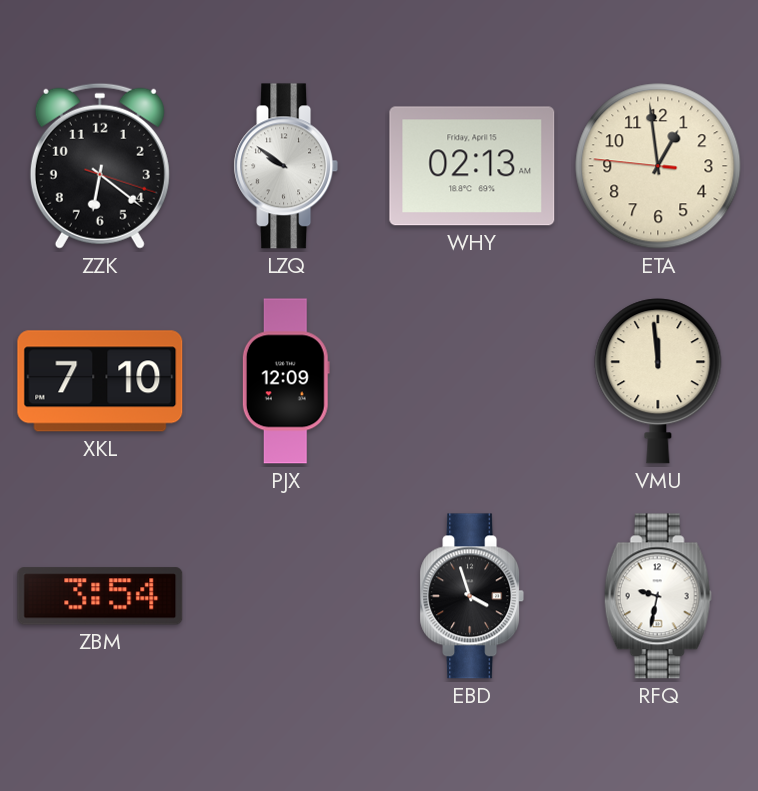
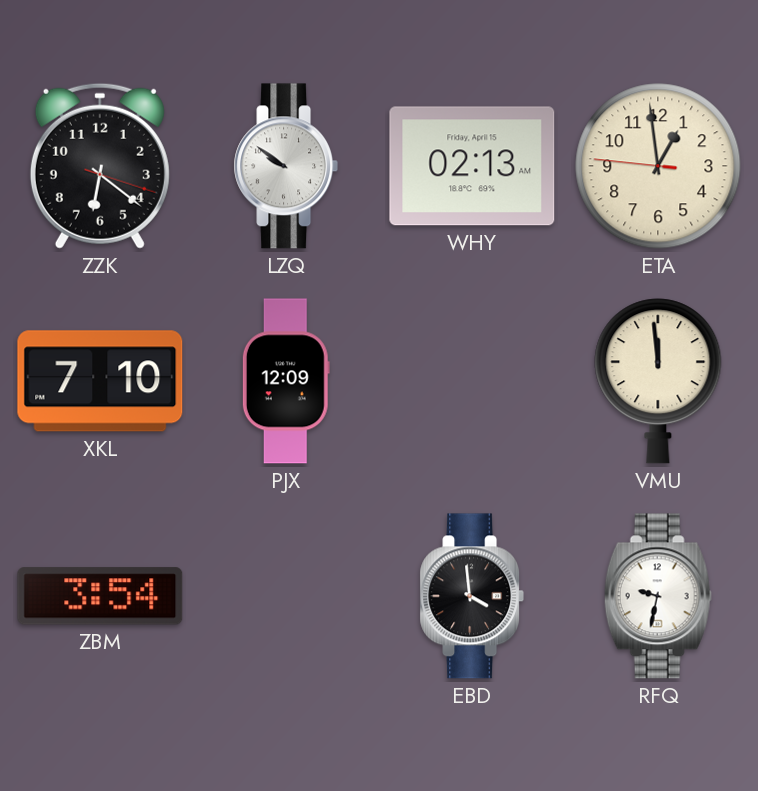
EBD: 3:57 -> 3:59
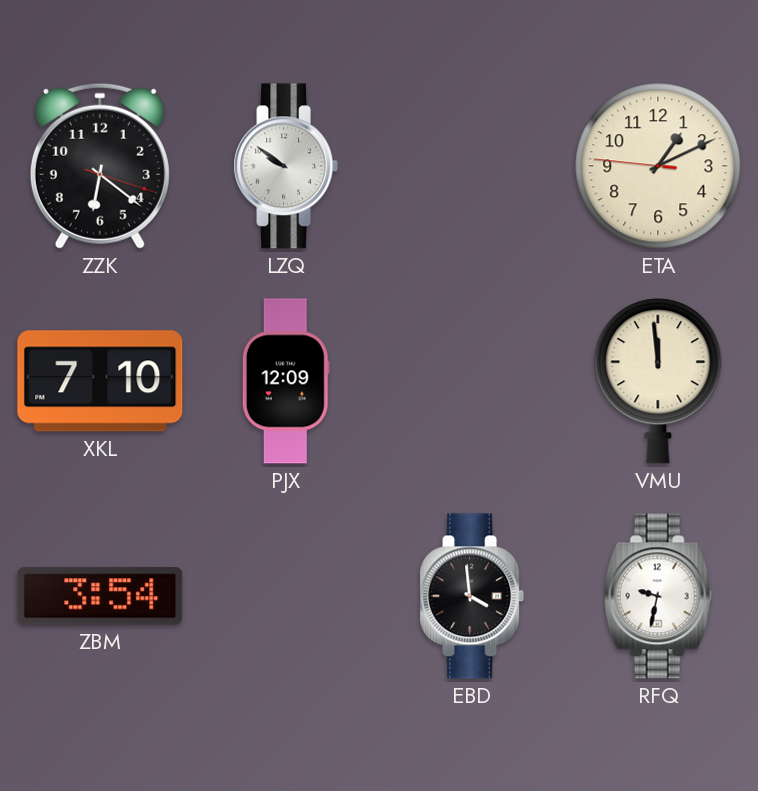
WHY: 02:13 -> none
ETA: 12:58 -> 1:10
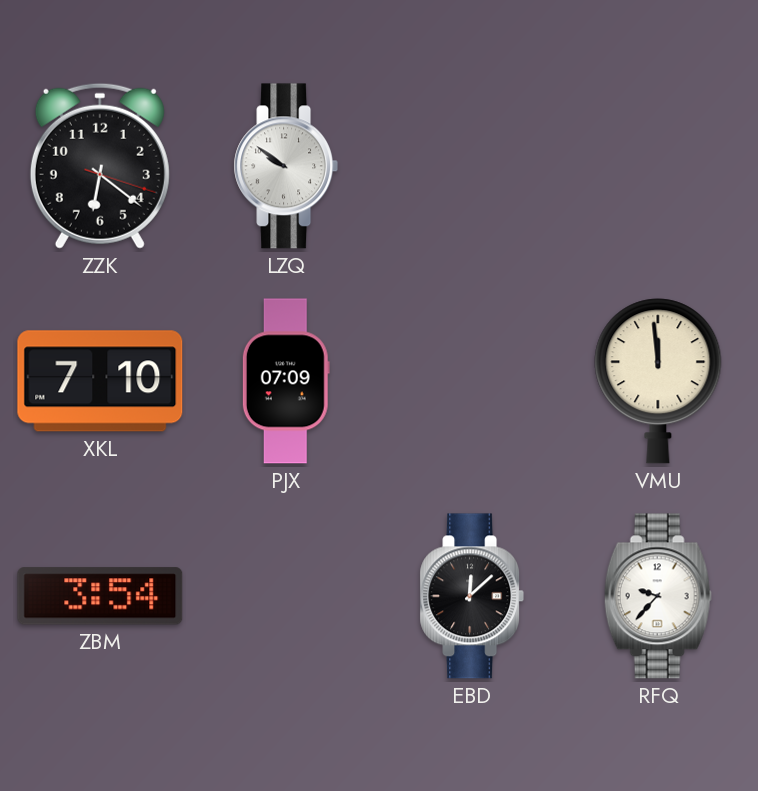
ETA: 1:10 -> none
PJX: 12:09 -> 07:09
EBD: 3:59 -> 12:08
RFQ: 9:32 -> 9:37
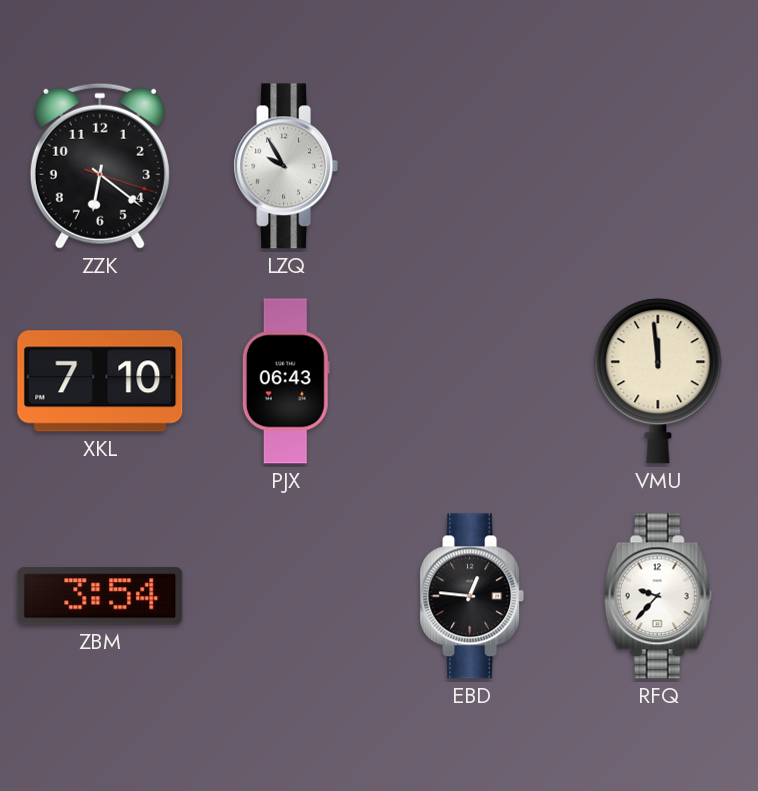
LZQ: 9:51 -> 9:55
PJX: 07:09 -> 06:43
EBD: 12:08 -> 12:46
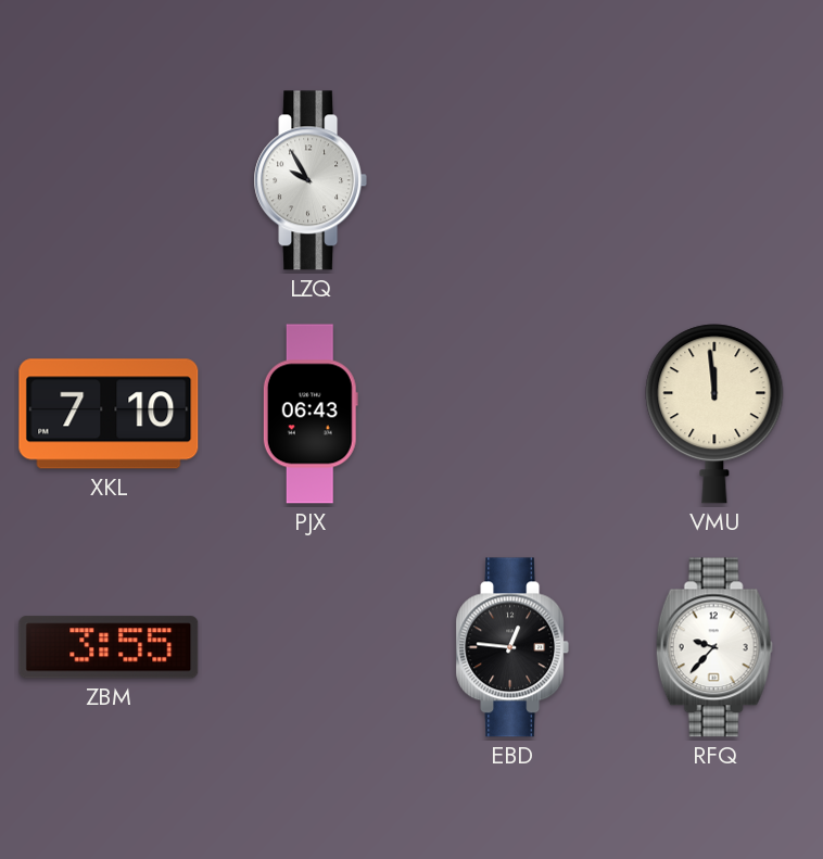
ZZK: 6:21 -> none
ZBM: 3:54 -> 3:55
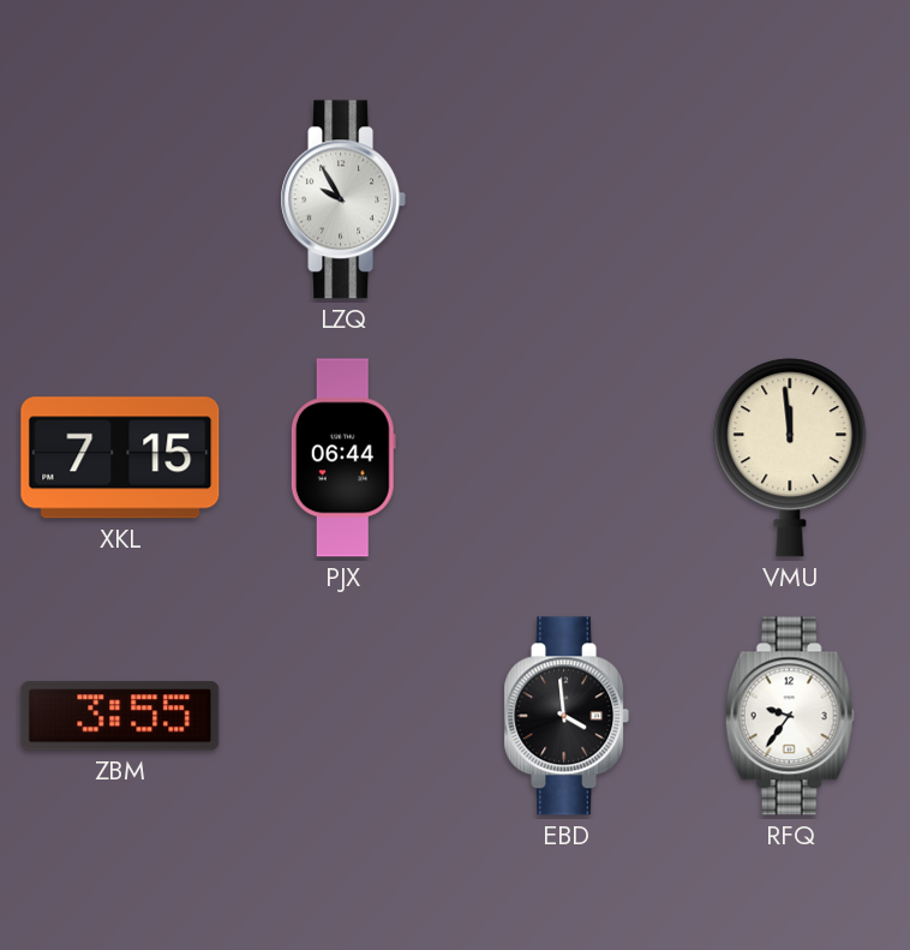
XKL: 7:10 -> 7:15
PJX: 06:43 -> 06:44
EBD: 12:46 -> 3:59
RFQ: 9:37 -> 9:36
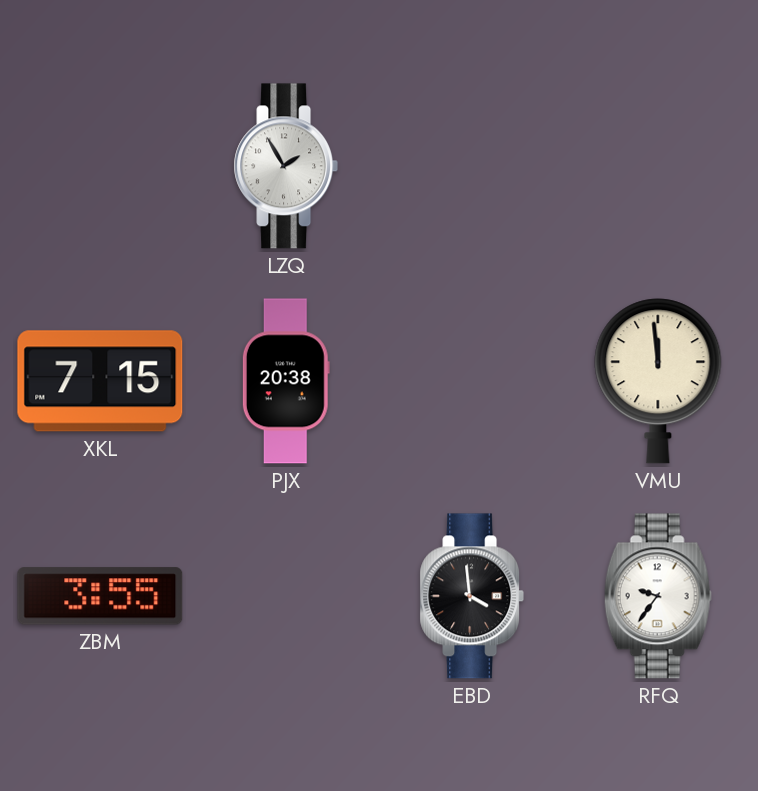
LZQ: 9:55 -> 1:55
PJX: 06:44 -> 20:38
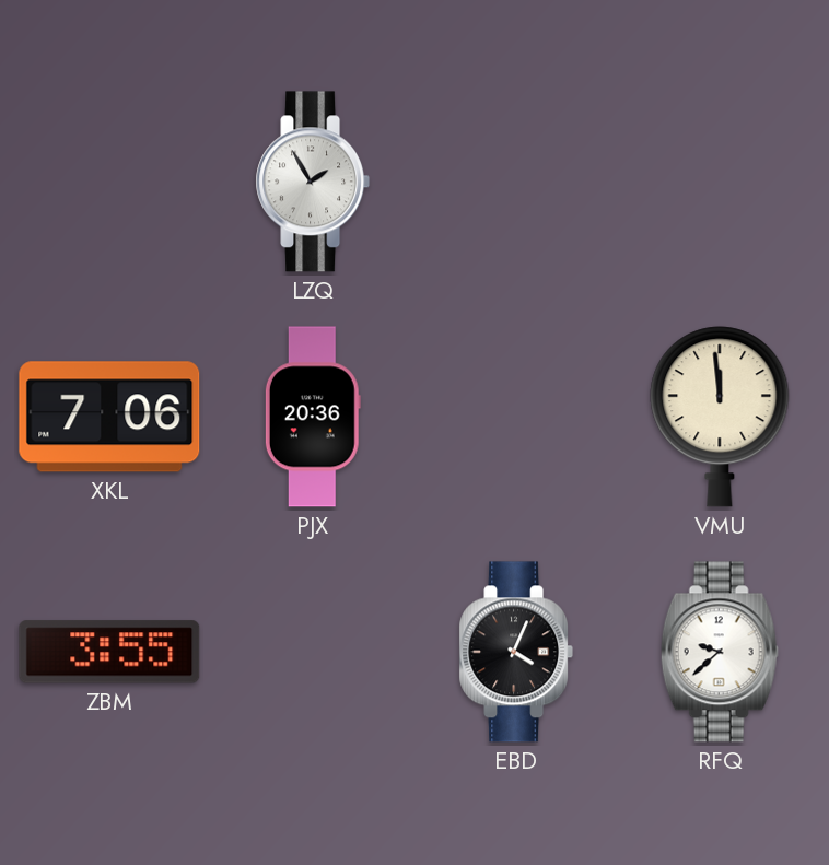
XKL: 7:15 -> 7:06
PJX: 20:38 -> 20:36
EBD: 3:59 -> 4:04
RFQ: 9:36 -> 9:38
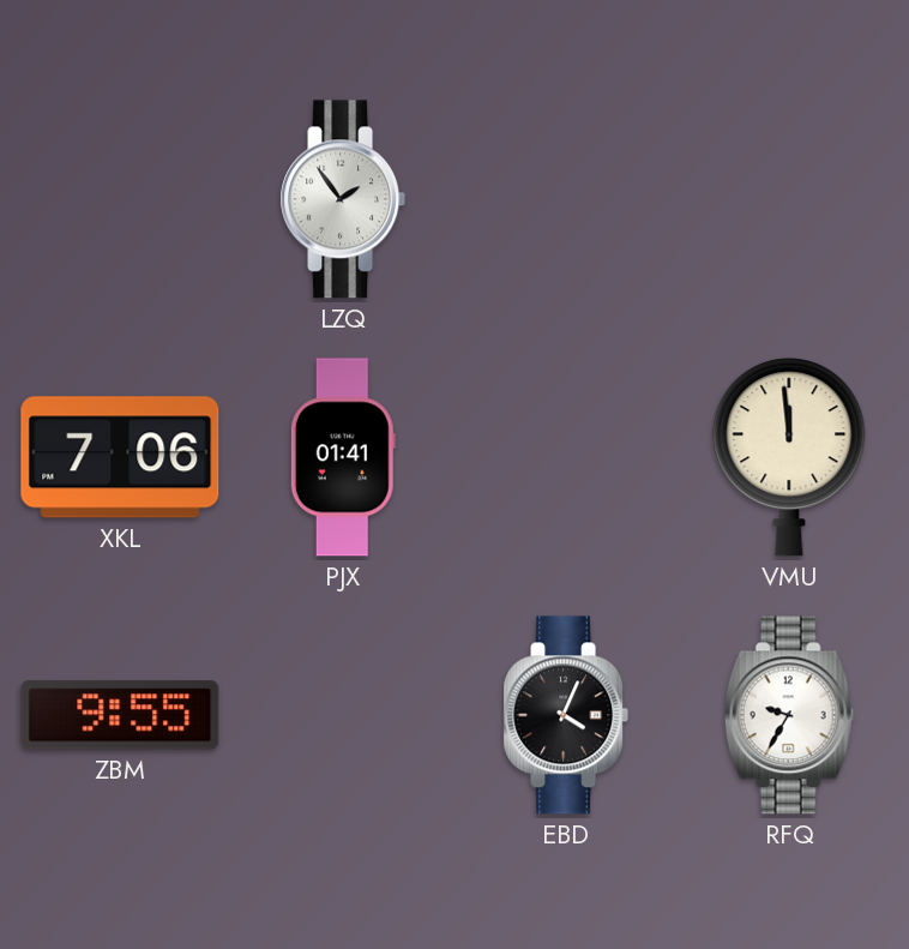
LZQ: 1:55 -> 1:54
PJX: 20:36 -> 01:41
ZBM: 3:55 -> 9:55
RFQ: 9:38 -> 9:35
